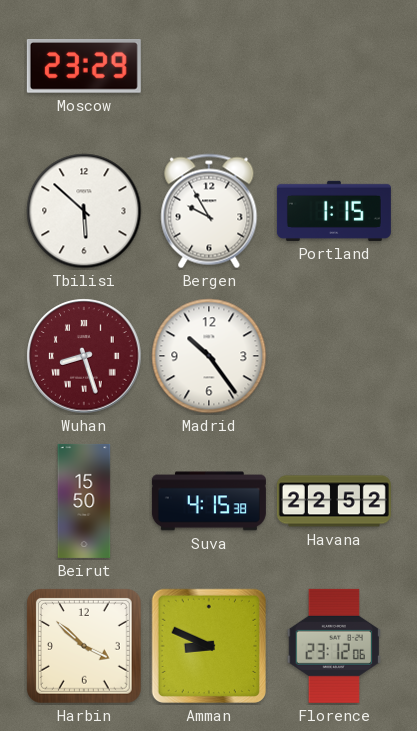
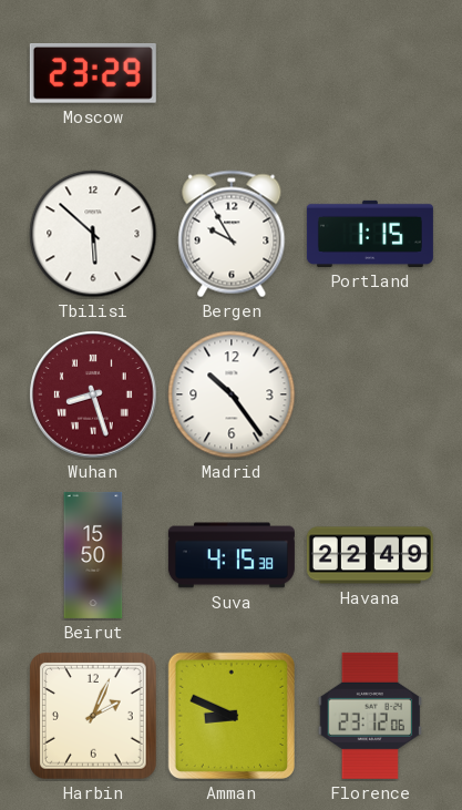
Havana: 22:52 -> 22:49
Harbin: 3:52 -> 2:04
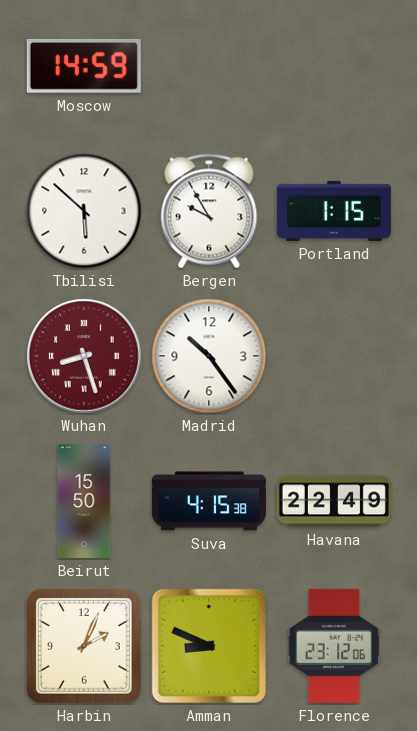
Moscow: 23:29 -> 14:59
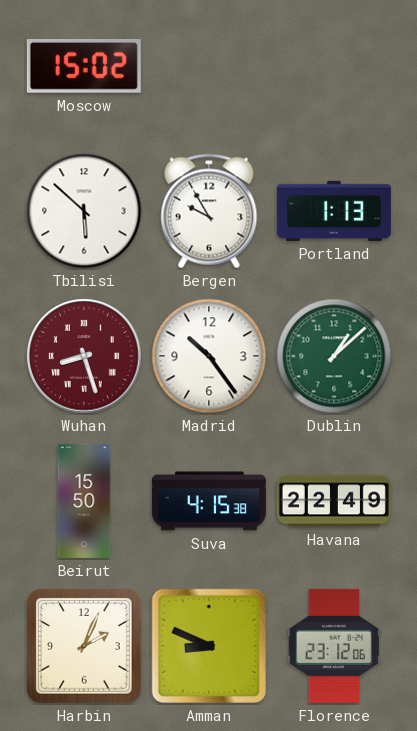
Moscow: 14:59 -> 15:02
Portland: 1:15 -> 1:13
Dublin: none -> 1:08
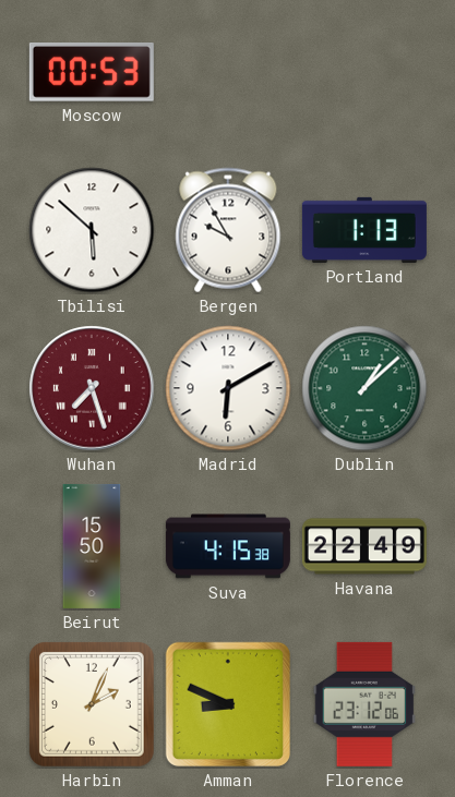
Moscow: 15:02 -> 00:53
Wuhan: 8:27 -> 7:27
Madrid: 10:24 -> 6:10
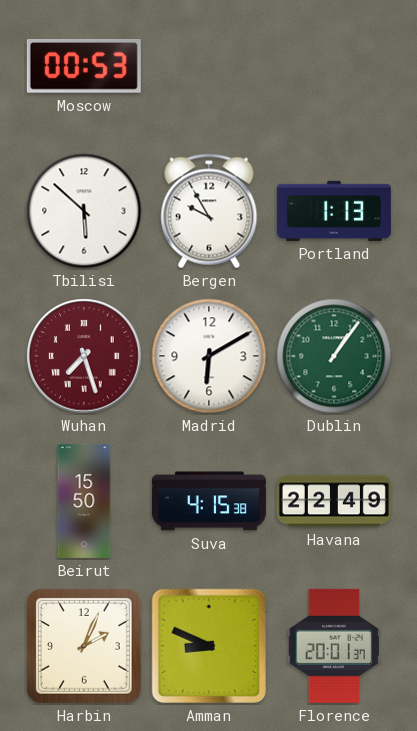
Dublin: 1:08 -> 1:06
Florence: 23:12 -> 20:01
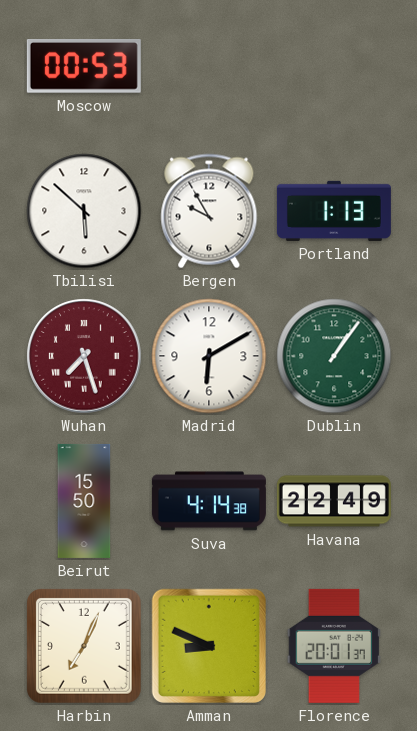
Suva: 4:15 -> 4:14
Harbin: 2:04 -> 7:04
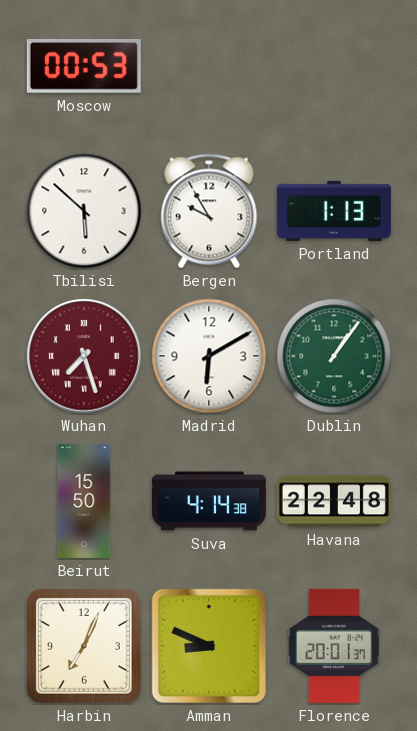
Havana: 22:49 -> 22:48
